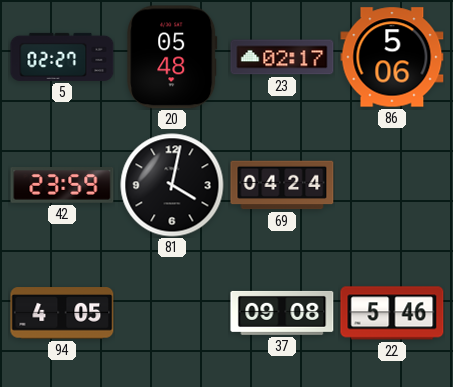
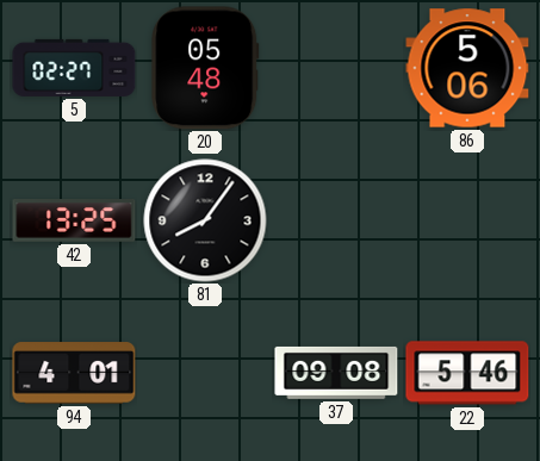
23: 02:17 -> none
42: 23:59 -> 13:25
81: 4:02 -> 8:06
69: 04:24 -> none
94: 4:05 -> 4:01
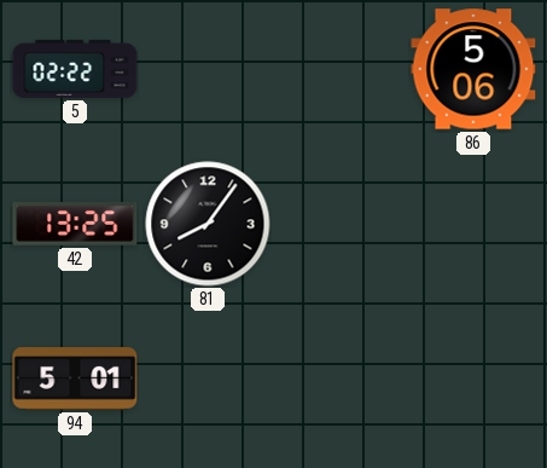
5: 02:27 -> 02:22
20: 05:48 -> none
94: 4:01 -> 5:01
37: 09:08 -> none
22: 5:46 -> none
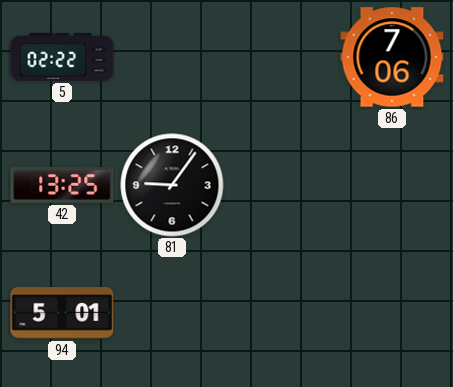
86: 5:06 -> 7:06
81: 8:06 -> 9:06
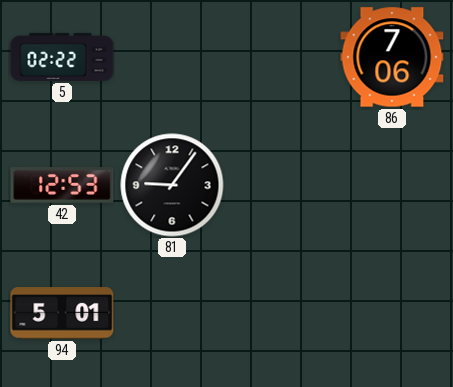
42: 13:25 -> 12:53
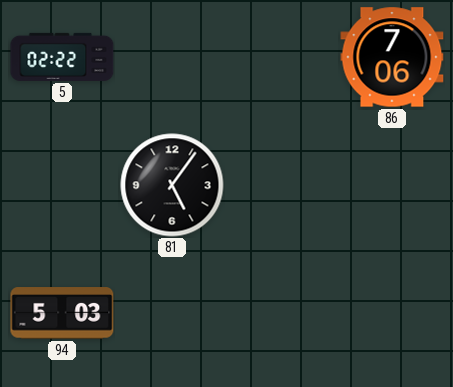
42: 12:53 -> none
81: 9:06 -> 5:06
94: 5:01 -> 5:03
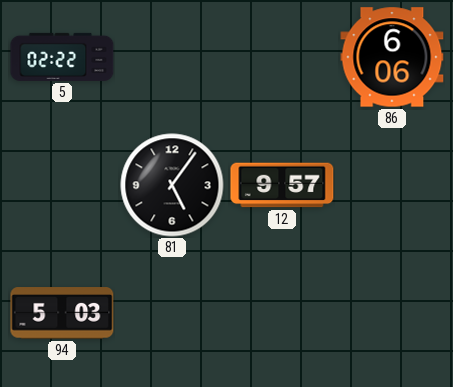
86: 7:06 -> 6:06
12: none -> 9:57
